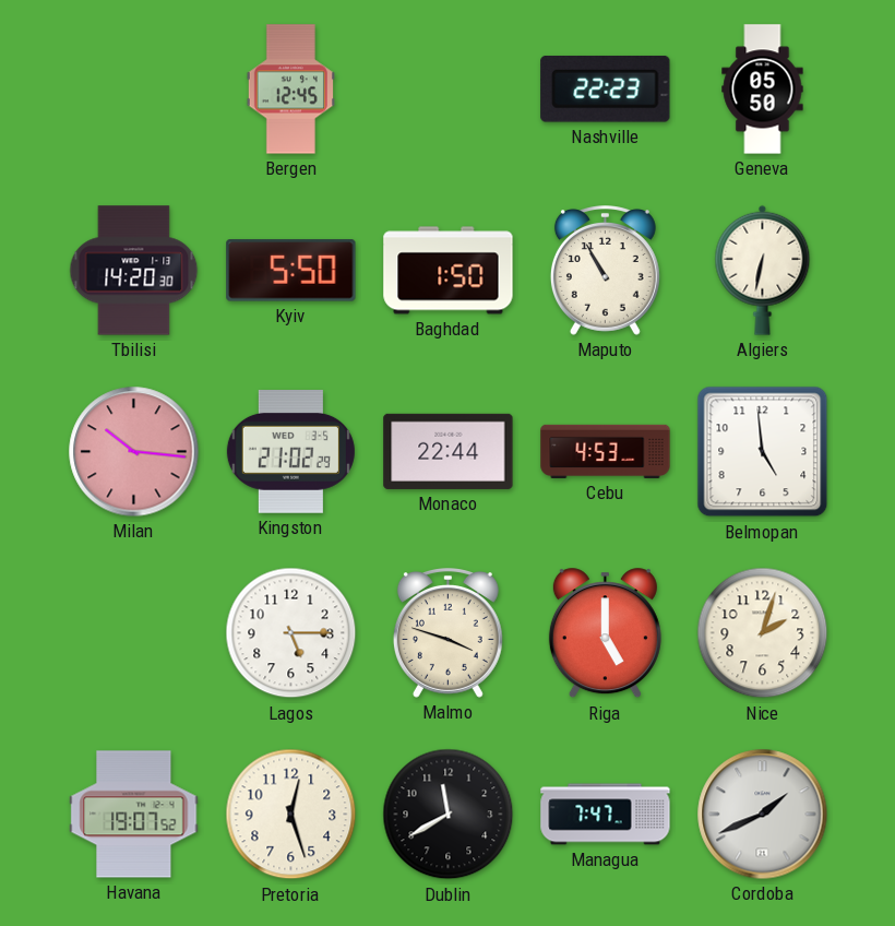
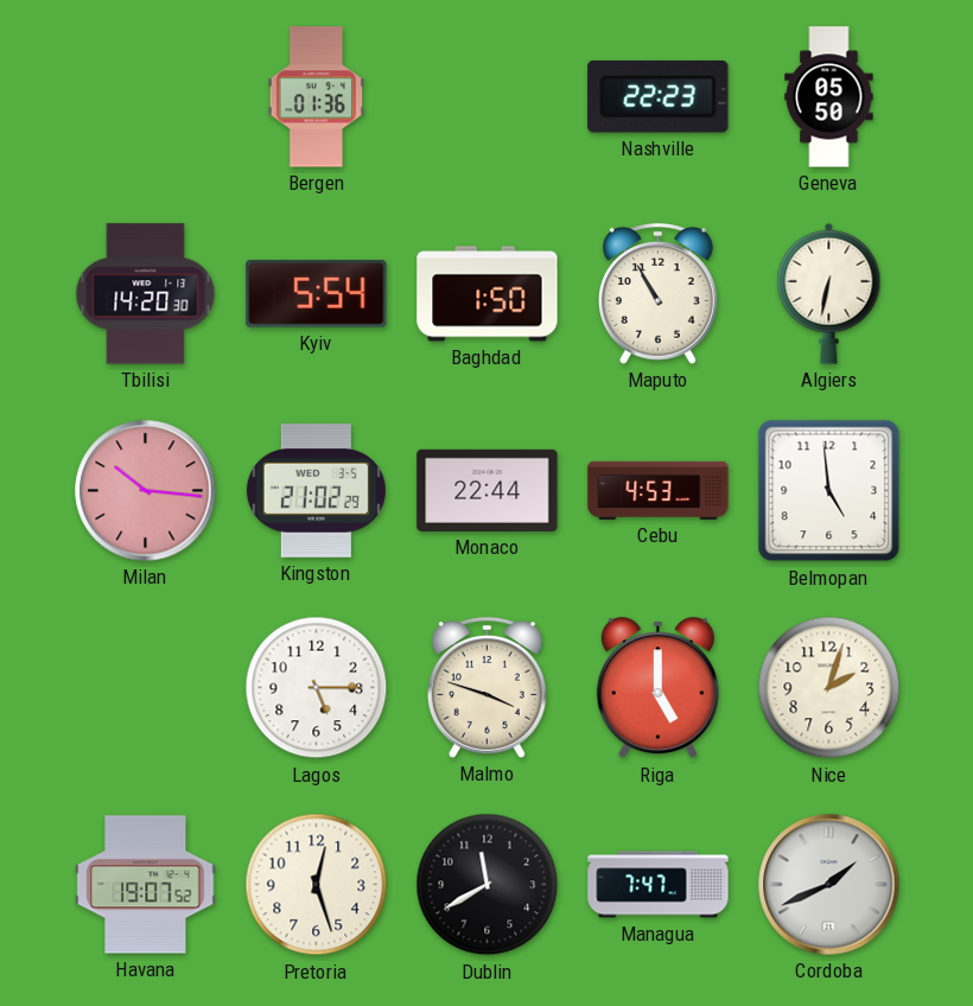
Bergen: 12:45 -> 01:36
Kyiv: 5:50 -> 5:54
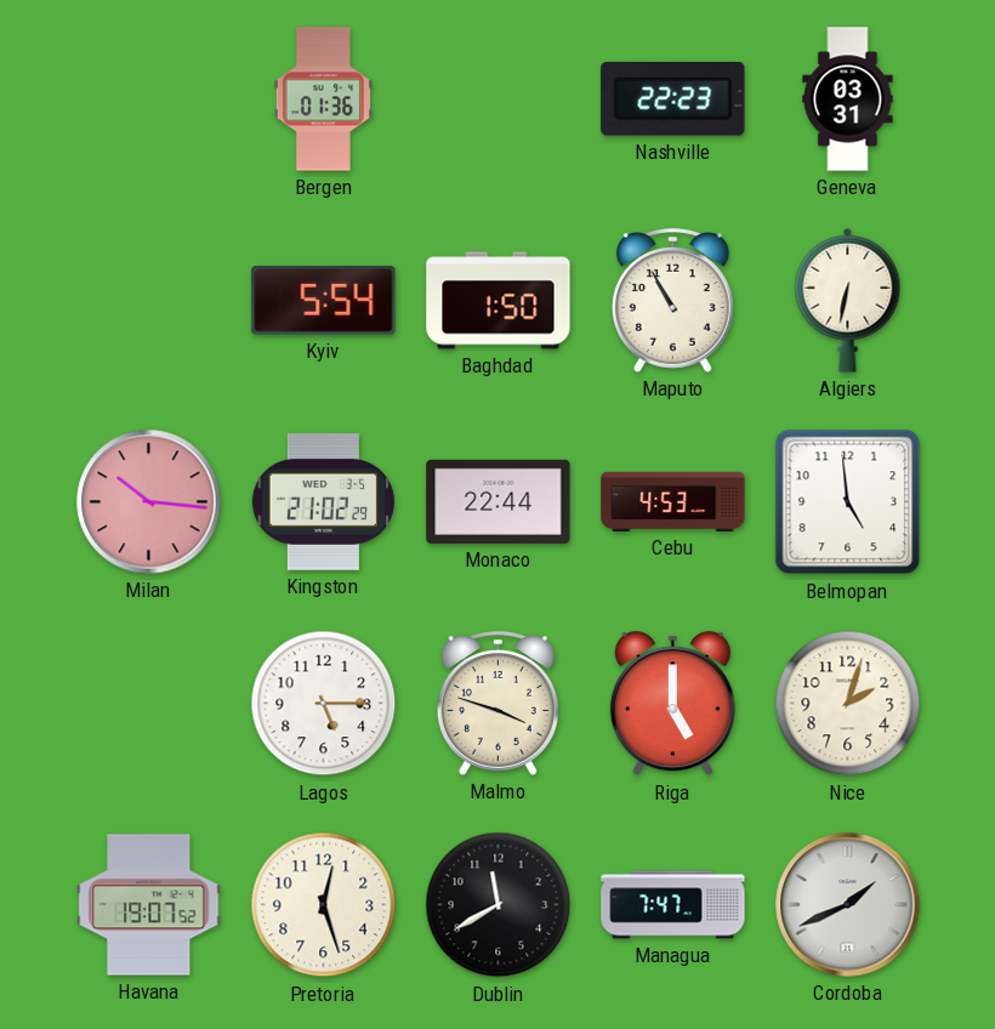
Geneva: 05:50 -> 03:31
Tbilisi: 14:20 -> none
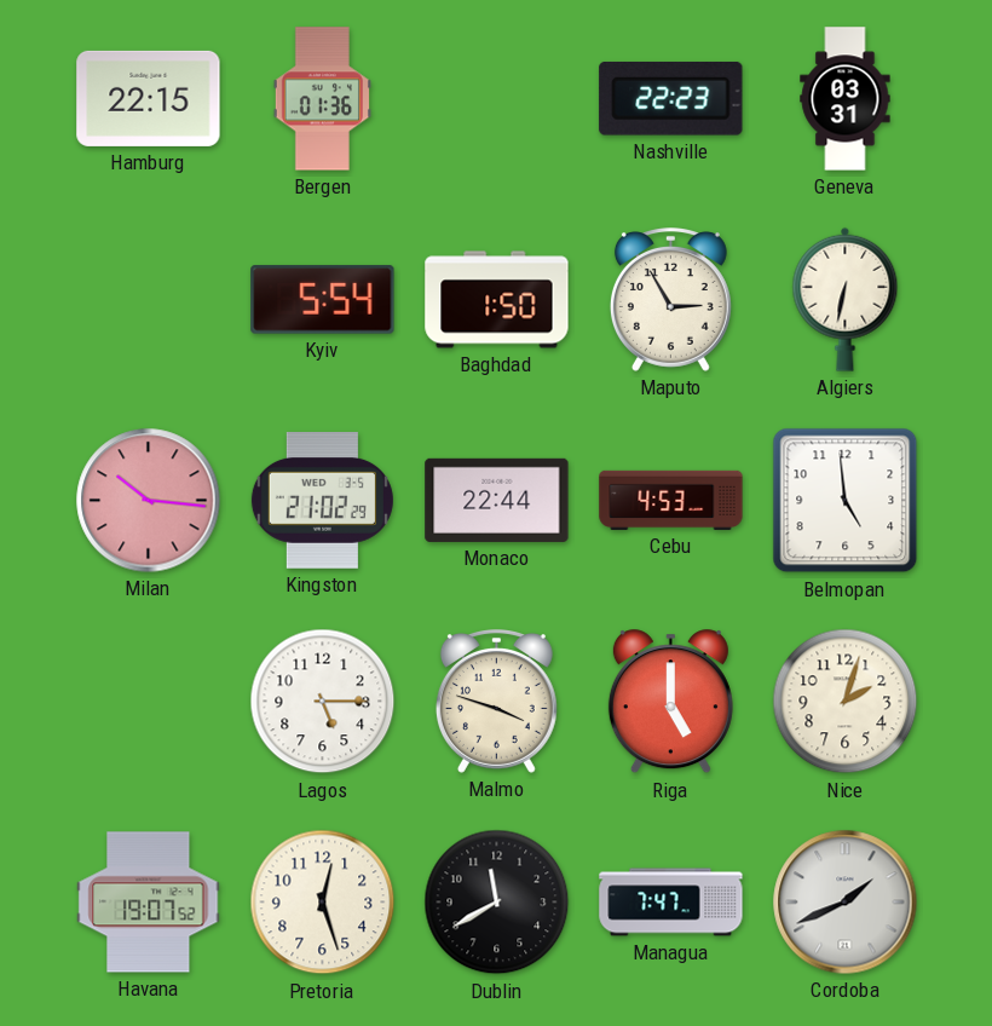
Hamburg: none -> 22:15
Maputo: 10:55 -> 2:55
